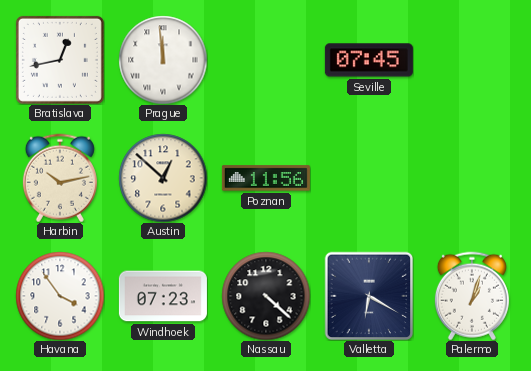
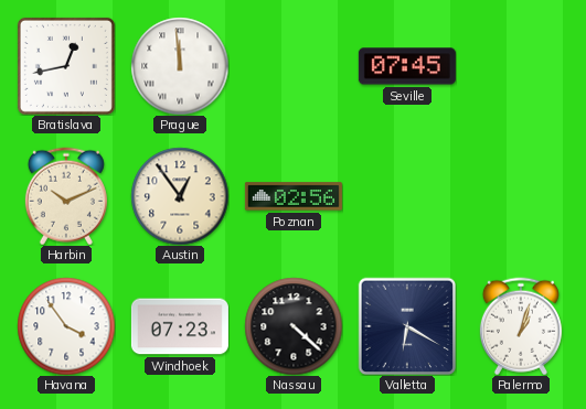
Harbin: 10:13 -> 10:11
Austin: 12:52 -> 12:54
Poznan: 11:56 -> 02:56
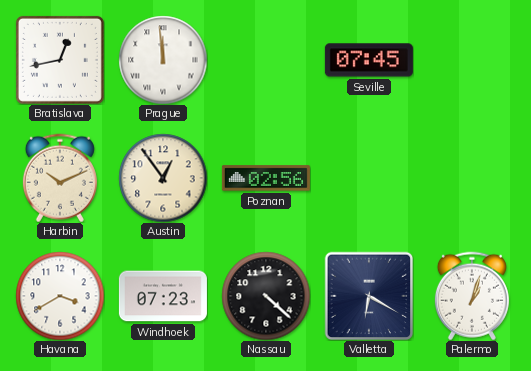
Havana: 3:54 -> 3:40
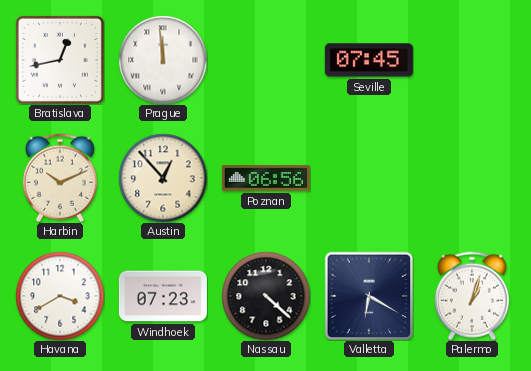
Austin: 12:54 -> 12:53
Poznan: 02:56 -> 06:56
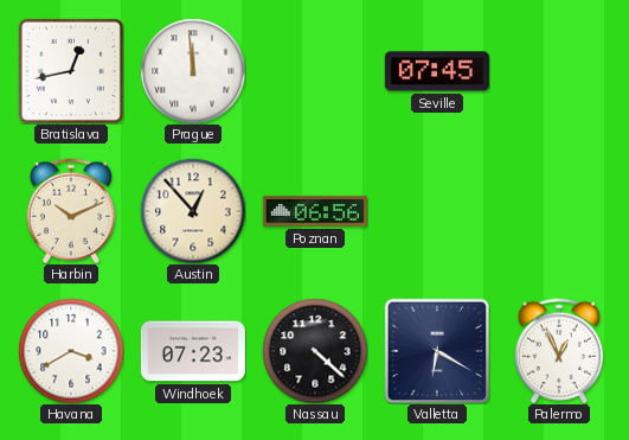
Palermo: 1:03 -> 12:56
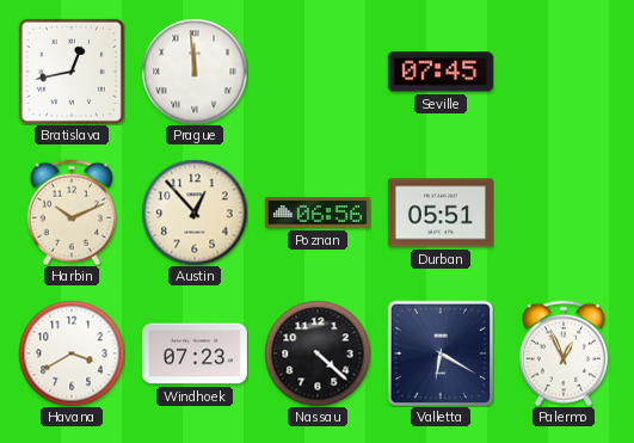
Durban: none -> 05:51
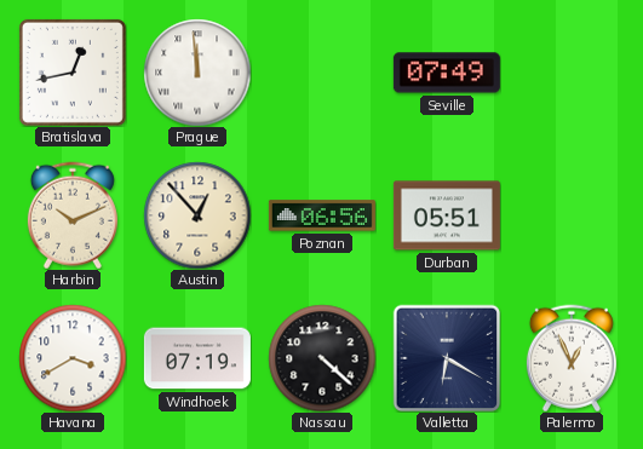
Seville: 07:45 -> 07:49
Windhoek: 07:23 -> 07:19
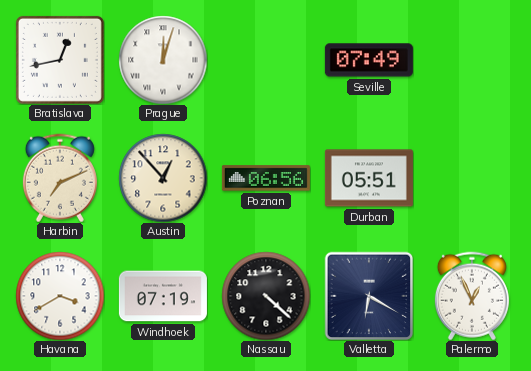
Prague: 11:59 -> 12:03
Harbin: 10:11 -> 7:11
